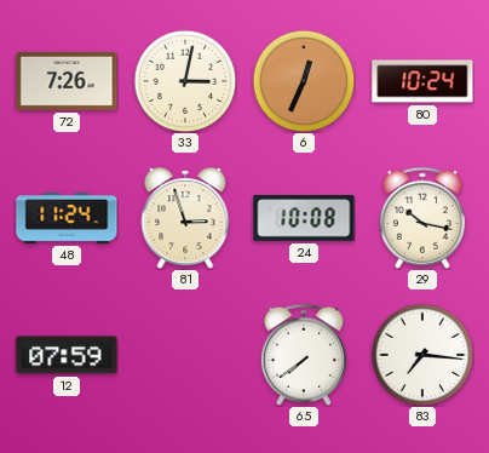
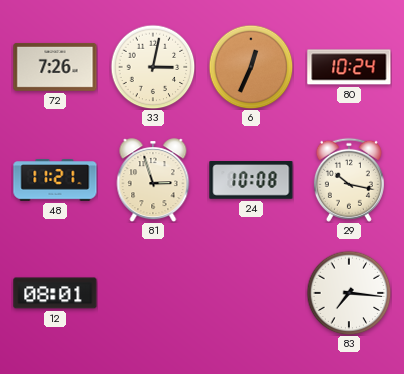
48: 11:24 -> 11:21
12: 07:59 -> 08:01
65: 7:39 -> none
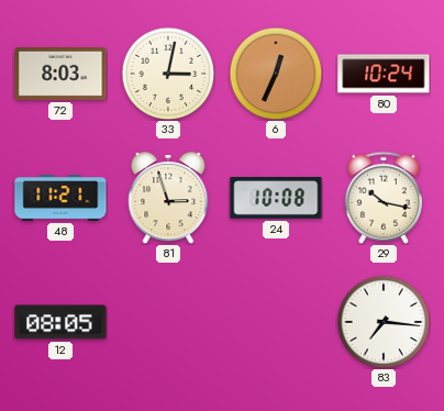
72: 7:26 -> 8:03
12: 08:01 -> 08:05
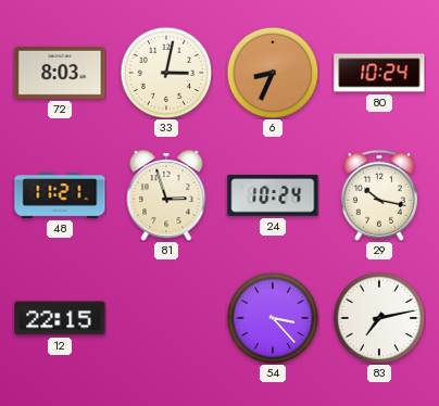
6: 12:34 -> 8:34
24: 10:08 -> 10:24
12: 08:05 -> 22:15
54: none -> 3:23
83: 7:16 -> 7:13
